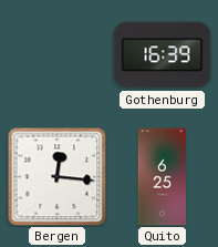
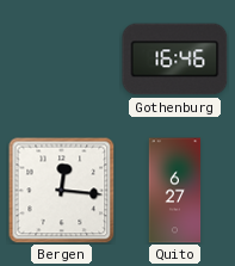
Gothenburg: 16:39 -> 16:46
Quito: 6:25 -> 6:27
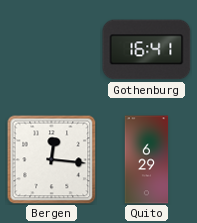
Gothenburg: 16:46 -> 16:41
Quito: 6:27 -> 6:29
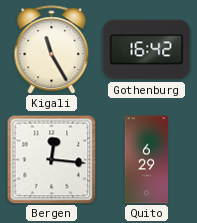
Kigali: none -> 11:25
Gothenburg: 16:41 -> 16:42
